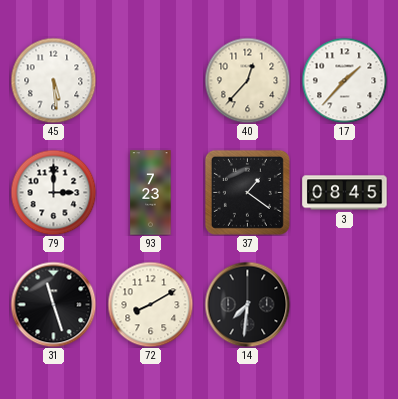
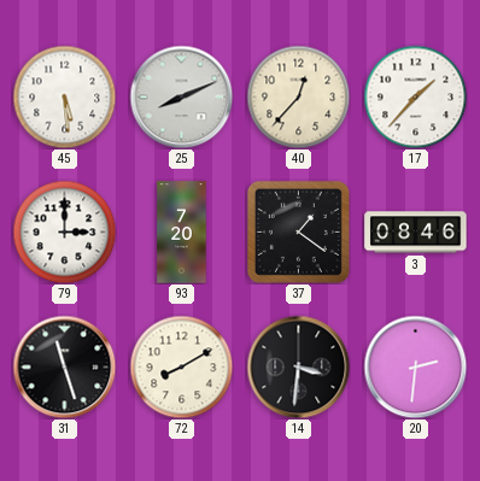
25: none -> 8:11
93: 7:23 -> 7:20
3: 08:45 -> 08:46
14: 7:31 -> 3:31
20: none -> 2:31
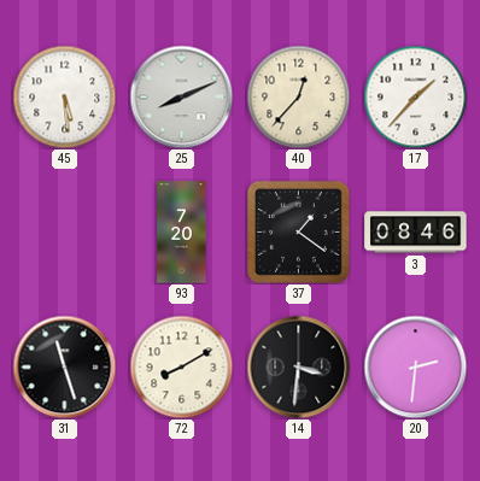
79: 3:00 -> none
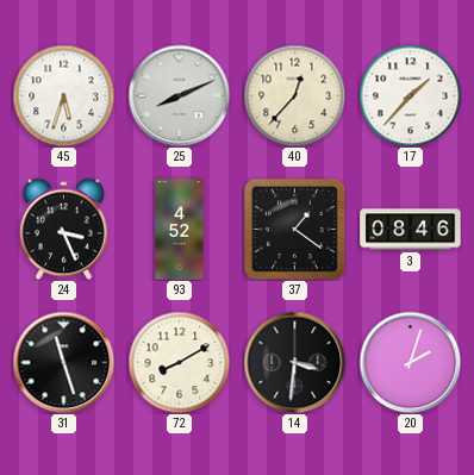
45: 5:29 -> 5:33
24: none -> 3:26
93: 7:20 -> 4:52
20: 2:31 -> 2:03
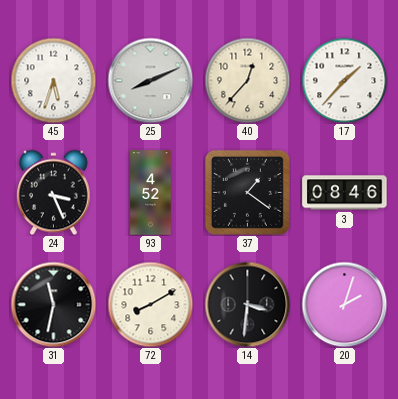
31: 11:27 -> 11:32
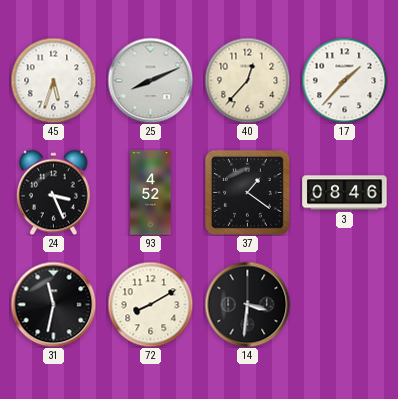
20: 2:03 -> none
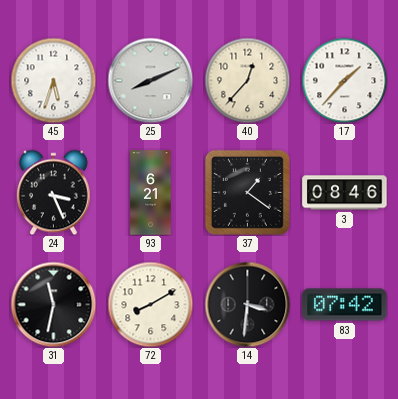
93: 4:52 -> 6:21
83: none -> 07:42
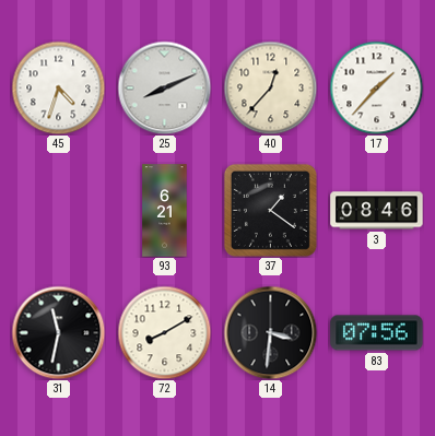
45: 5:33 -> 4:33
24: 3:26 -> none
83: 07:42 -> 07:56
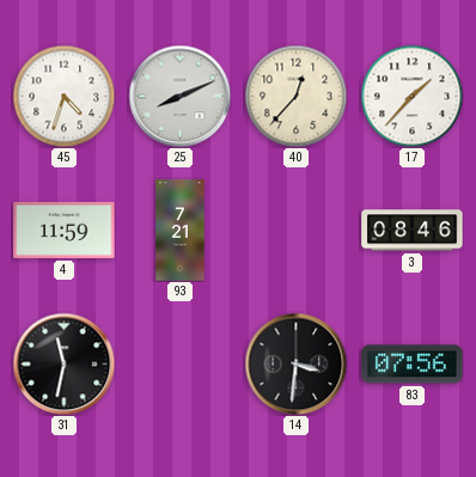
4: none -> 11:59
93: 6:21 -> 7:21
37: 1:21 -> none
72: 8:10 -> none
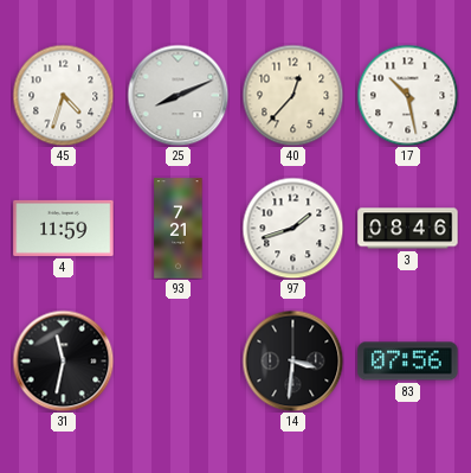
17: 1:37 -> 10:28
97: none -> 1:42
